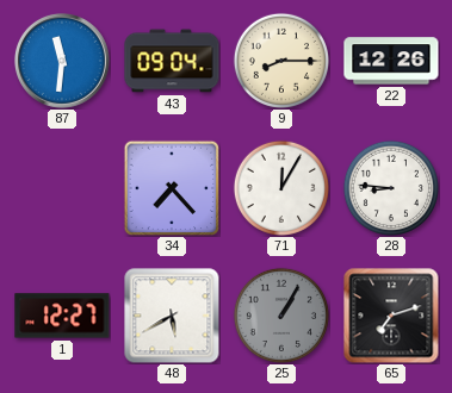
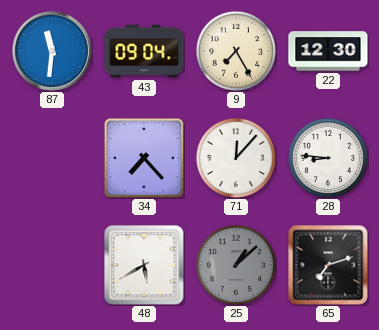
9: 8:15 -> 7:25
22: 12:26 -> 12:30
71: 12:05 -> 12:07
1: 12:27 -> none
25: 1:05 -> 1:08
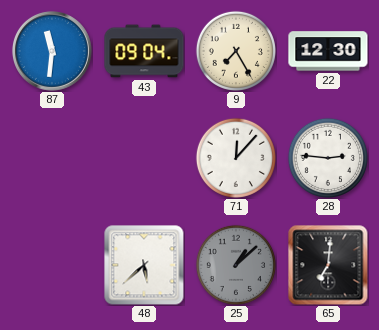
34: 7:23 -> none
28: 8:46 -> 2:46
48: 5:40 -> 5:38
65: 7:12 -> 7:01
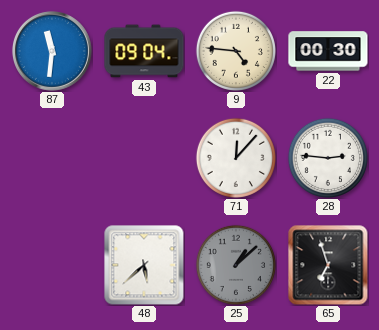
9: 7:25 -> 4:46
22: 12:30 -> 00:30
65: 7:01 -> 6:57
